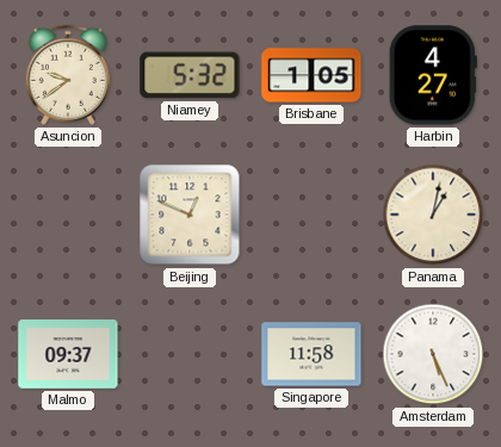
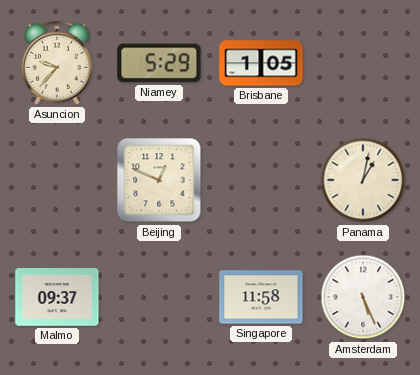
Asuncion: 9:39 -> 9:37
Niamey: 5:32 -> 5:29
Harbin: 4:27 -> none
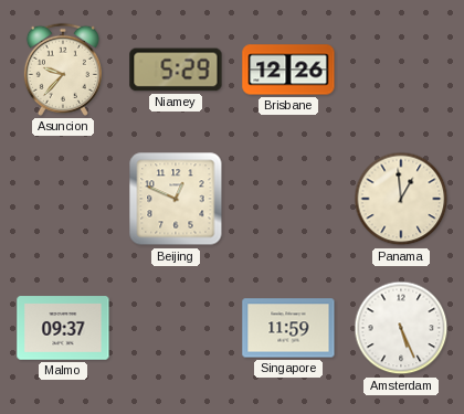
Brisbane: 1:05 -> 12:26
Panama: 1:02 -> 12:59
Singapore: 11:58 -> 11:59
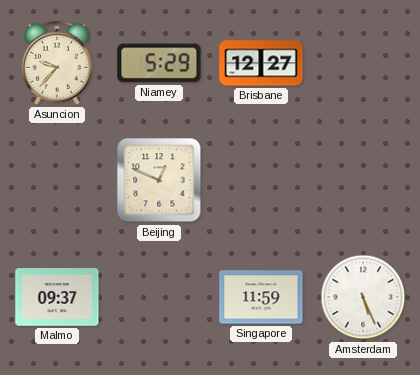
Brisbane: 12:26 -> 12:27
Panama: 12:59 -> none
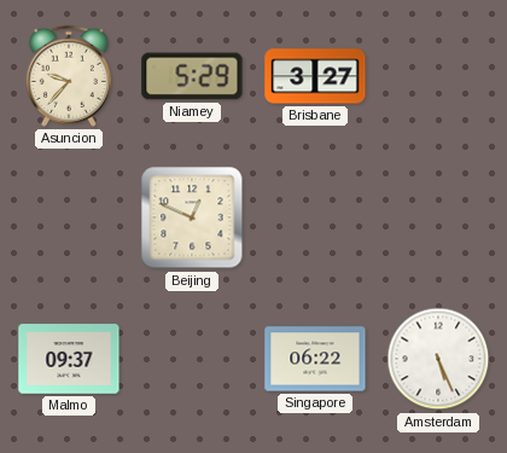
Brisbane: 12:27 -> 3:27
Singapore: 11:59 -> 06:22
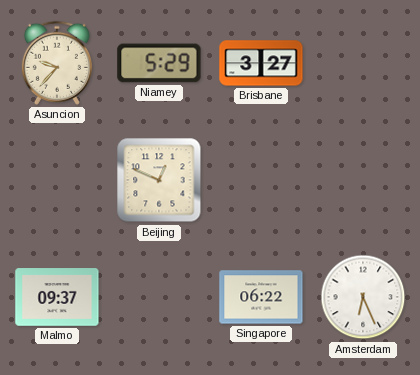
Amsterdam: 5:26 -> 6:26
